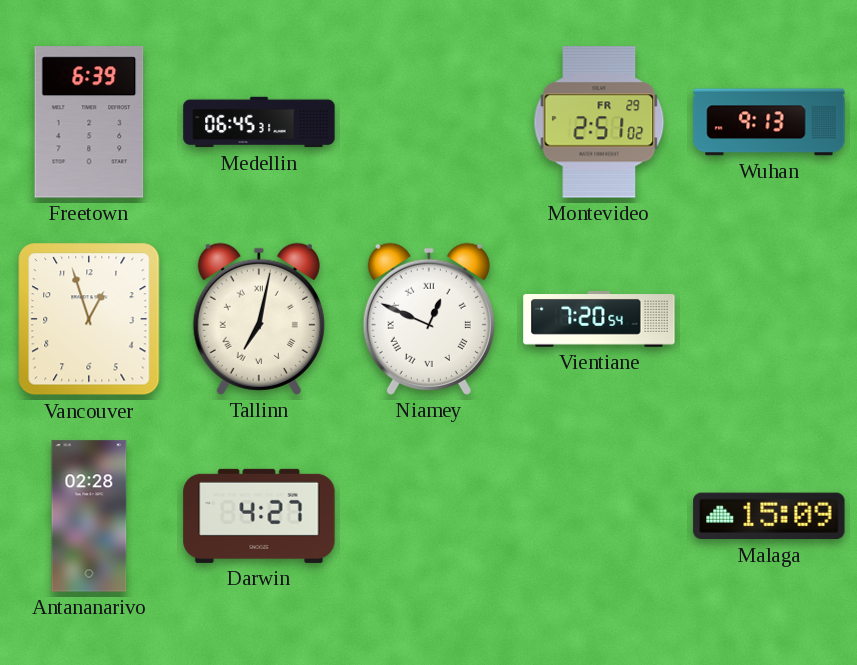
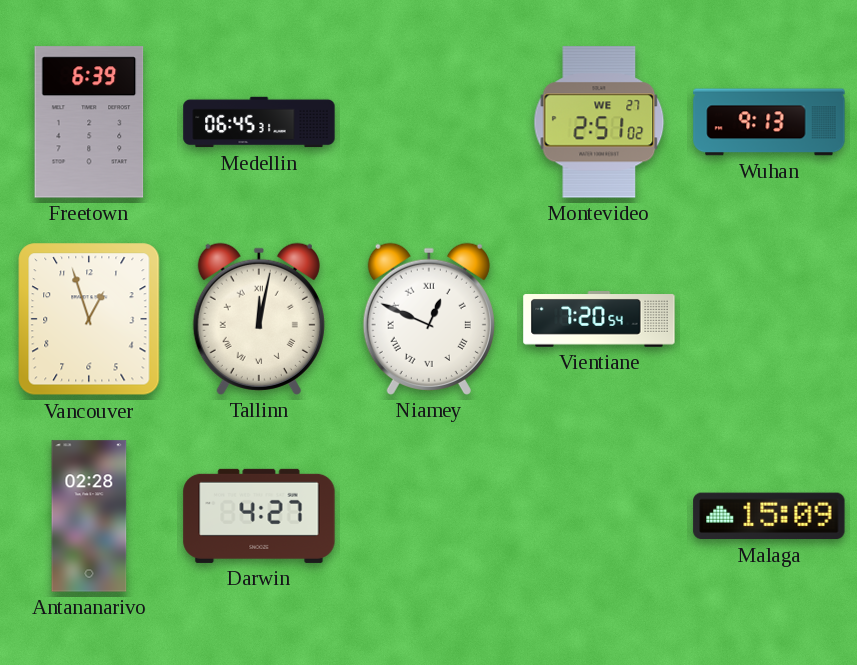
Montevideo date: FR 29 -> WE 27
Tallinn: 7:02 -> 12:02
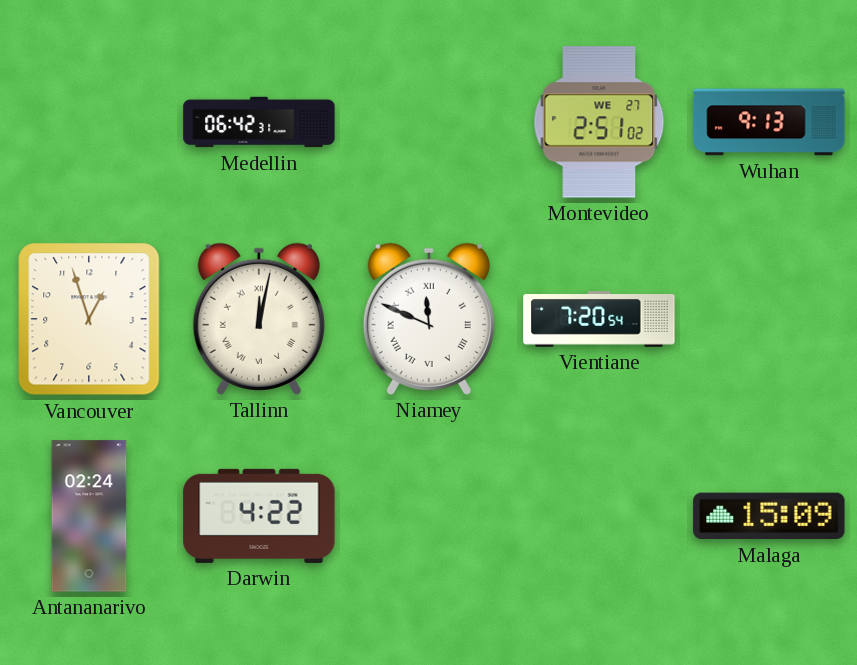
Freetown: 6:39 -> none
Medellin: 06:45 -> 06:42
Niamey: 12:49 -> 11:49
Antananarivo: 02:28 -> 02:24
Darwin: 4:27 -> 4:22
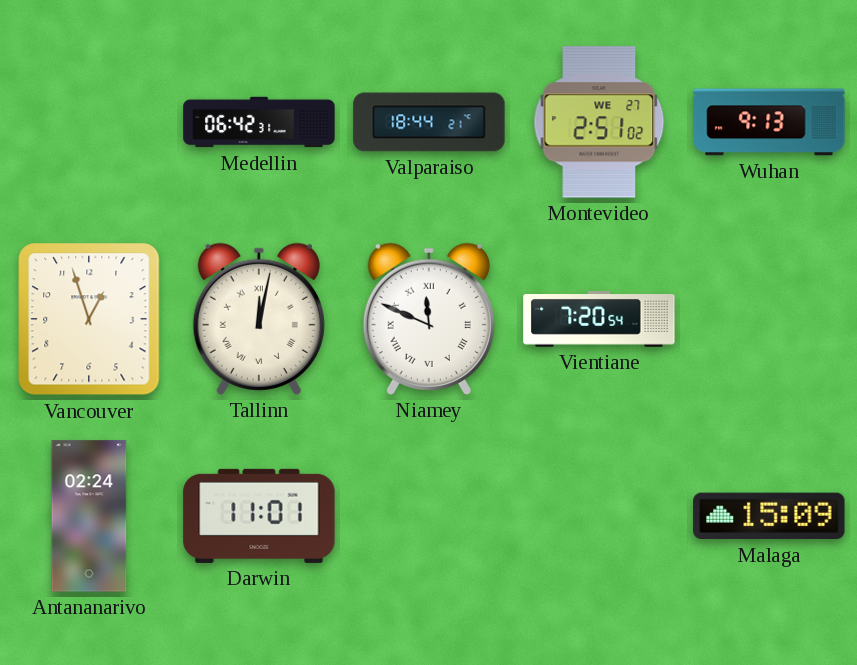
Valparaiso: none -> 18:44
Darwin: 4:22 -> 11:01
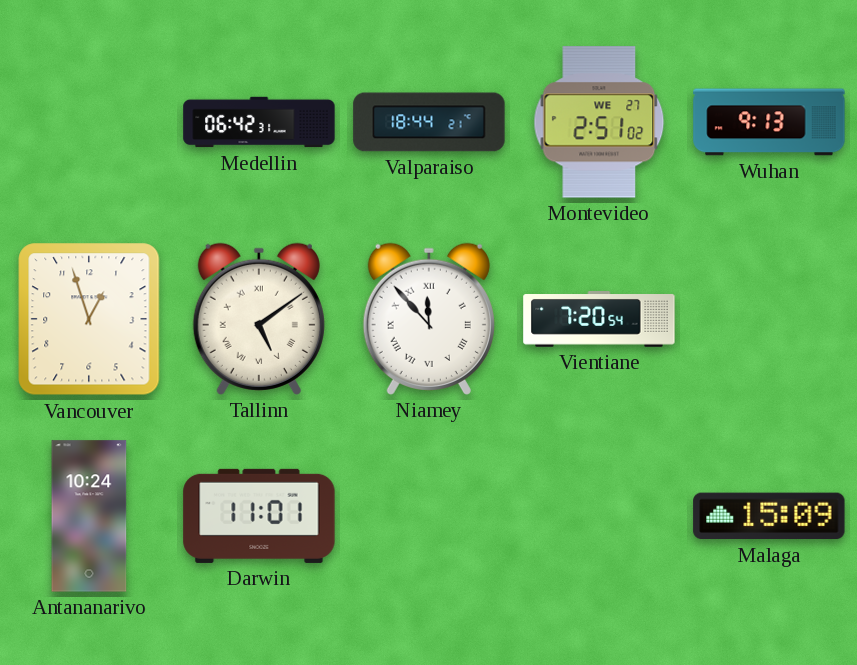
Tallinn: 12:02 -> 5:09
Niamey: 11:49 -> 11:53
Antananarivo: 02:24 -> 10:24
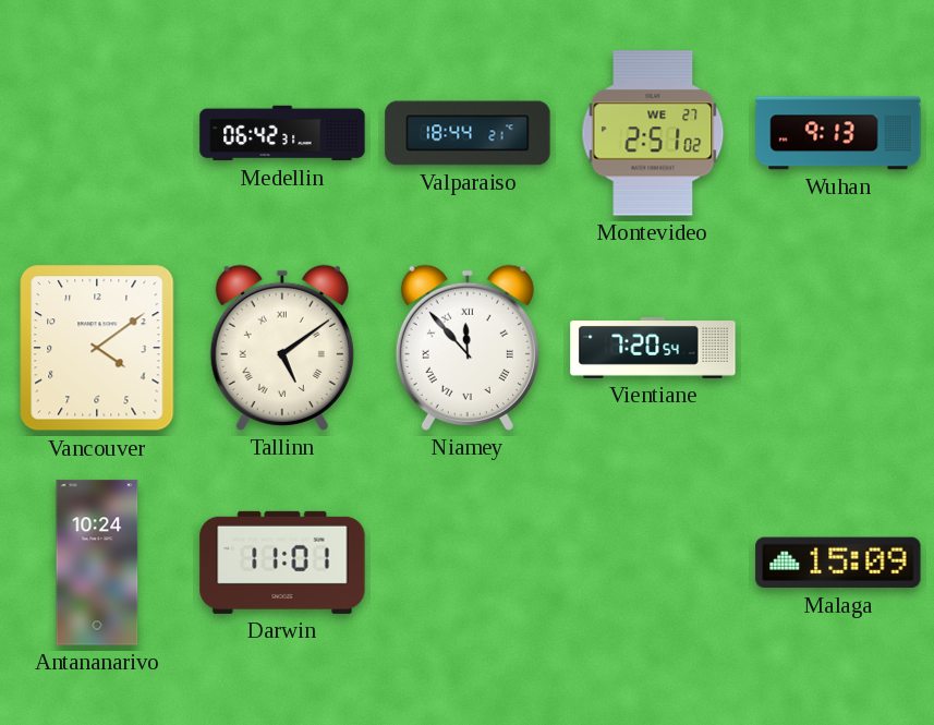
Vancouver: 12:57 -> 4:09
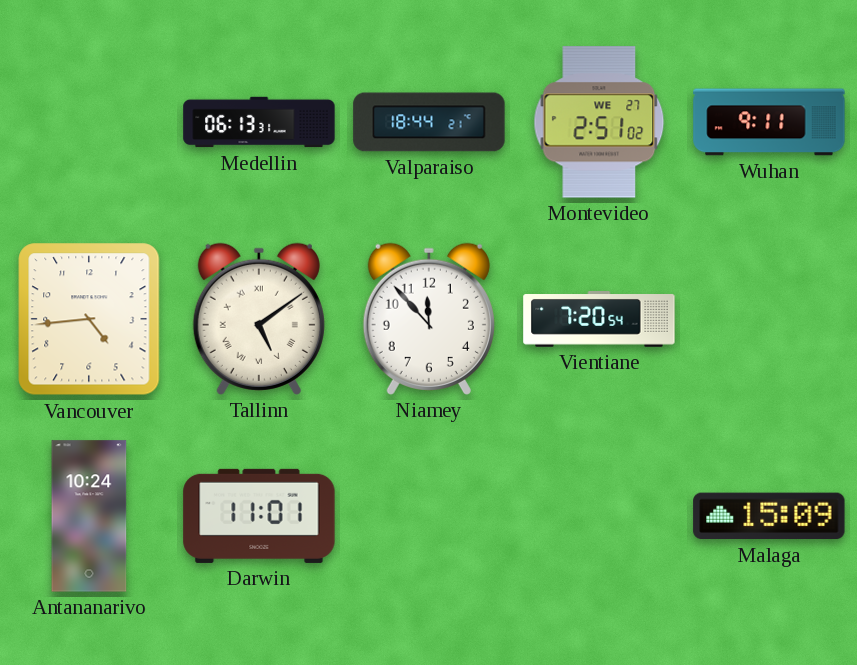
Medellin: 06:42 -> 06:13
Wuhan: 9:13 -> 9:11
Vancouver: 4:09 -> 4:44
Niamey numerals: Roman -> Arabic
